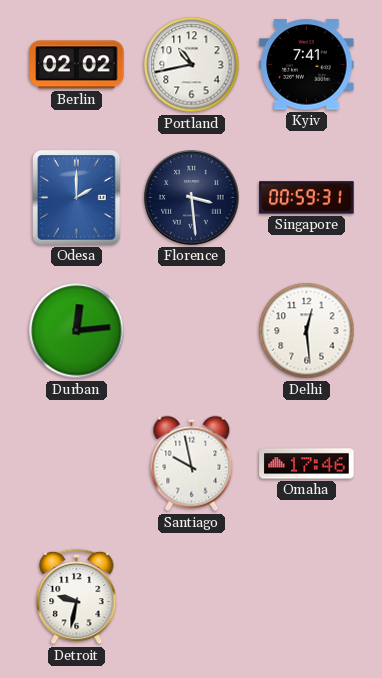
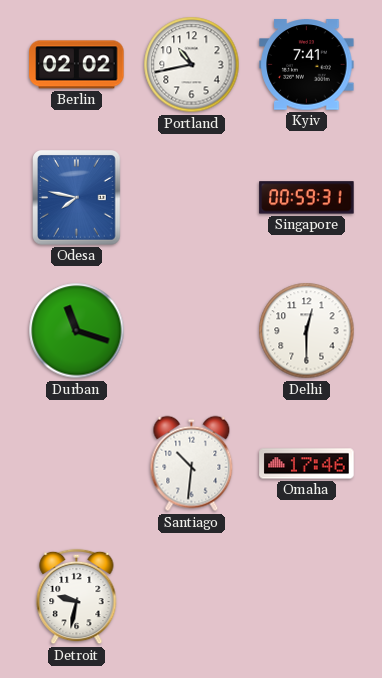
Odesa: 2:00 -> 7:47
Florence: 3:29 -> none
Durban: 12:14 -> 11:18
Delhi: 12:29 -> 12:30
Santiago: 9:58 -> 10:31
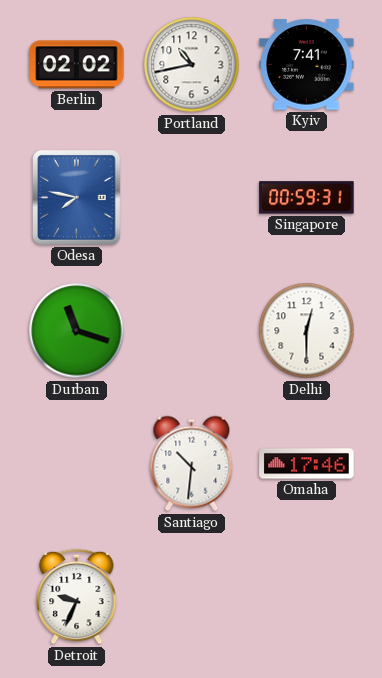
Detroit: 9:32 -> 9:34
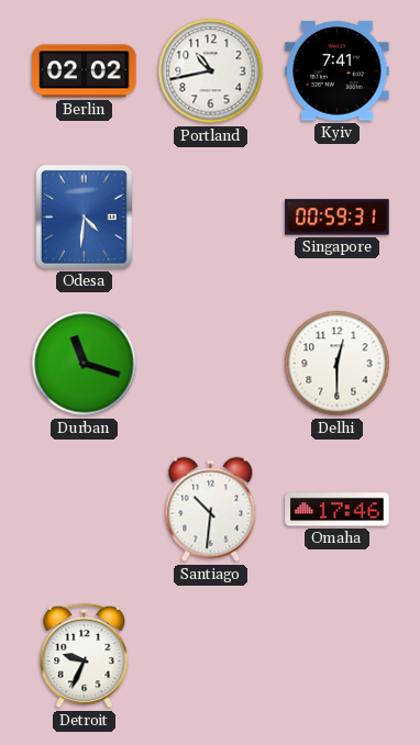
Odesa: 7:47 -> 4:31
